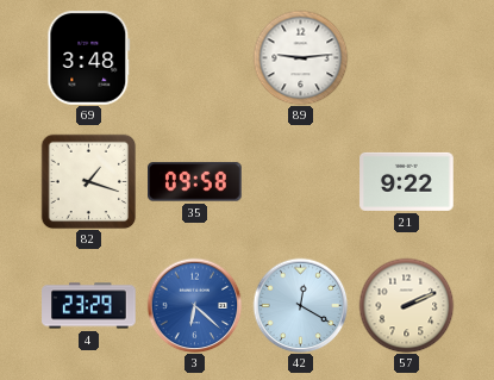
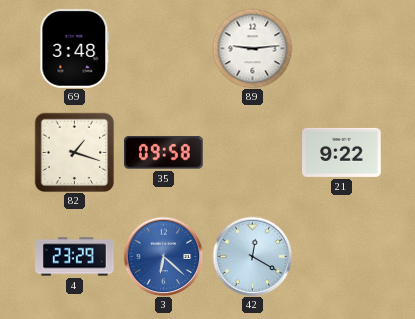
57: 2:11 -> none
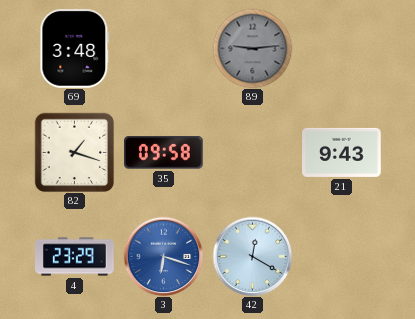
89 dial: white -> grey
21: 9:22 -> 9:43
3: 6:22 -> 6:18
